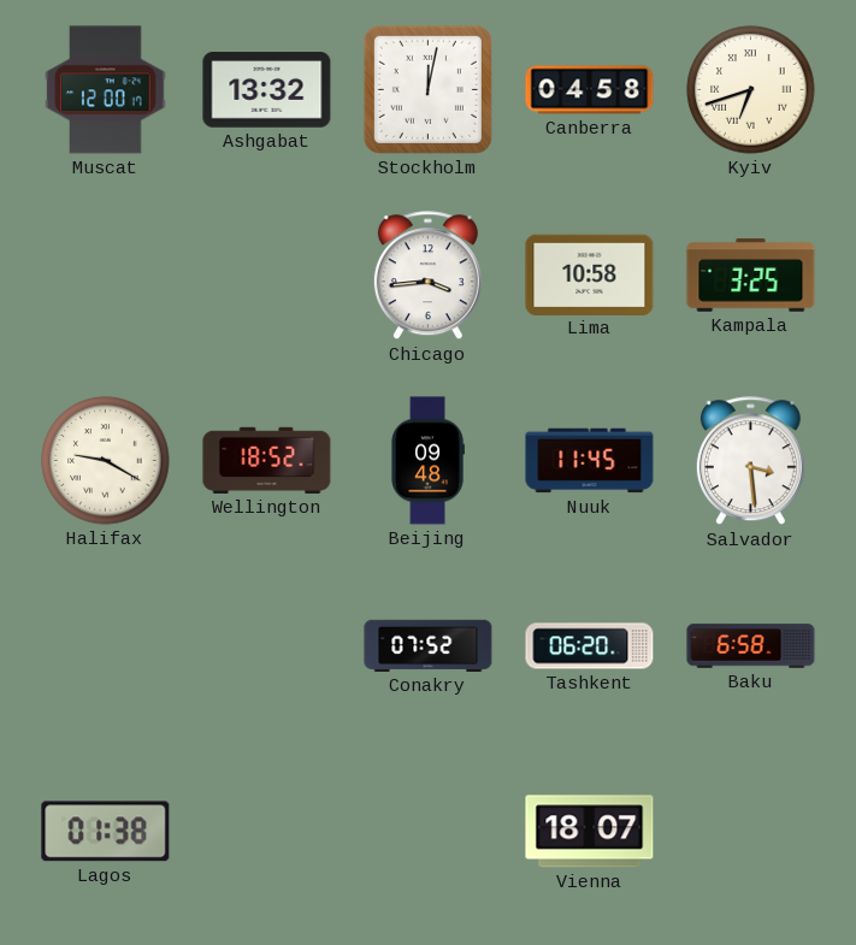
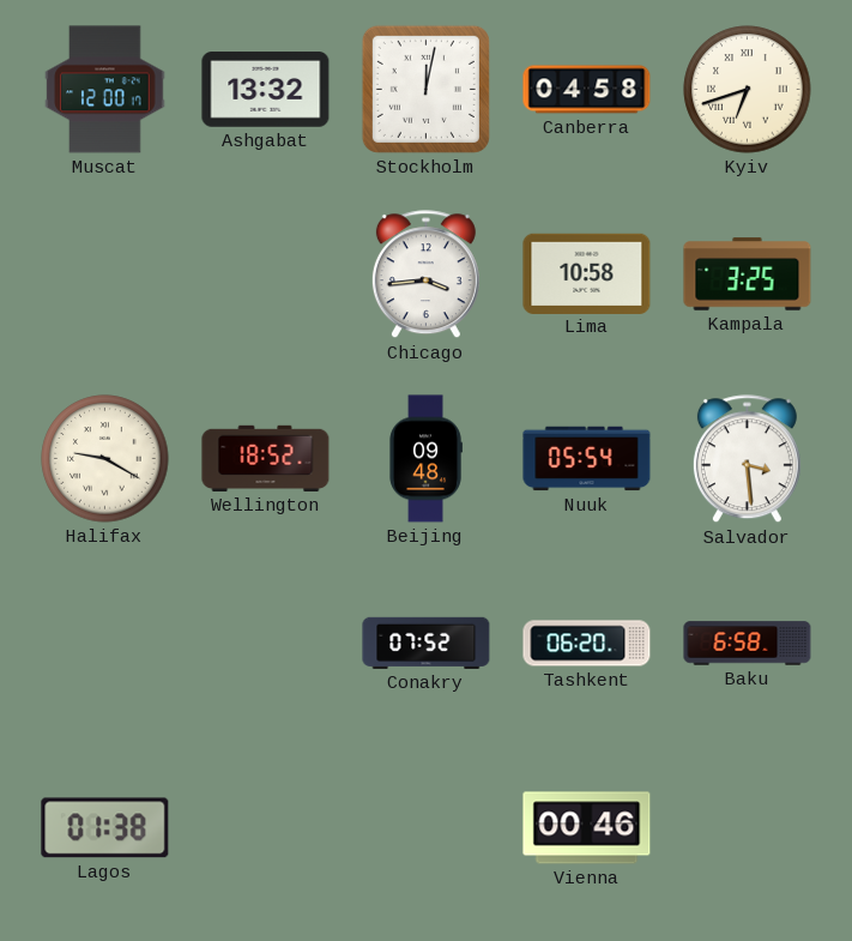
Nuuk: 11:45 -> 05:54
Vienna: 18:07 -> 00:46
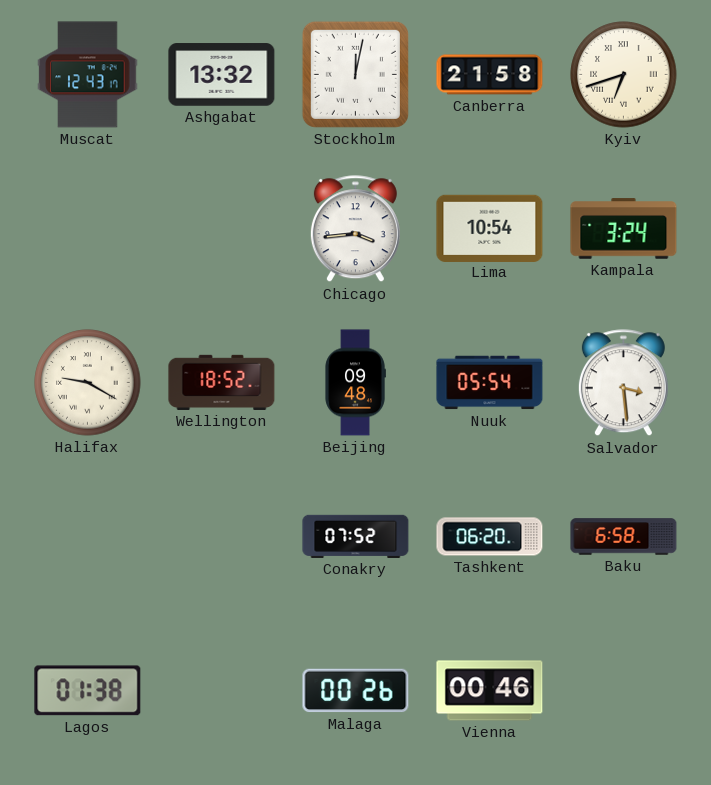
Muscat: 12:00 -> 12:43
Canberra: 04:58 -> 21:58
Lima: 10:58 -> 10:54
Kampala: 3:25 -> 3:24
Malaga: none -> 00:26
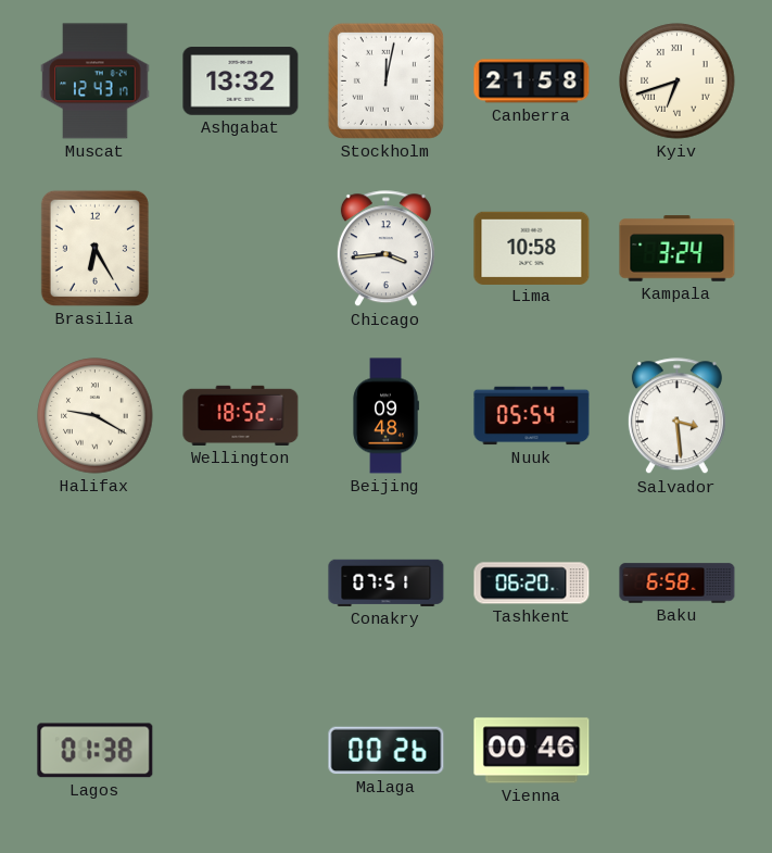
Brasilia: none -> 6:25
Lima: 10:54 -> 10:58
Conakry: 07:52 -> 07:51
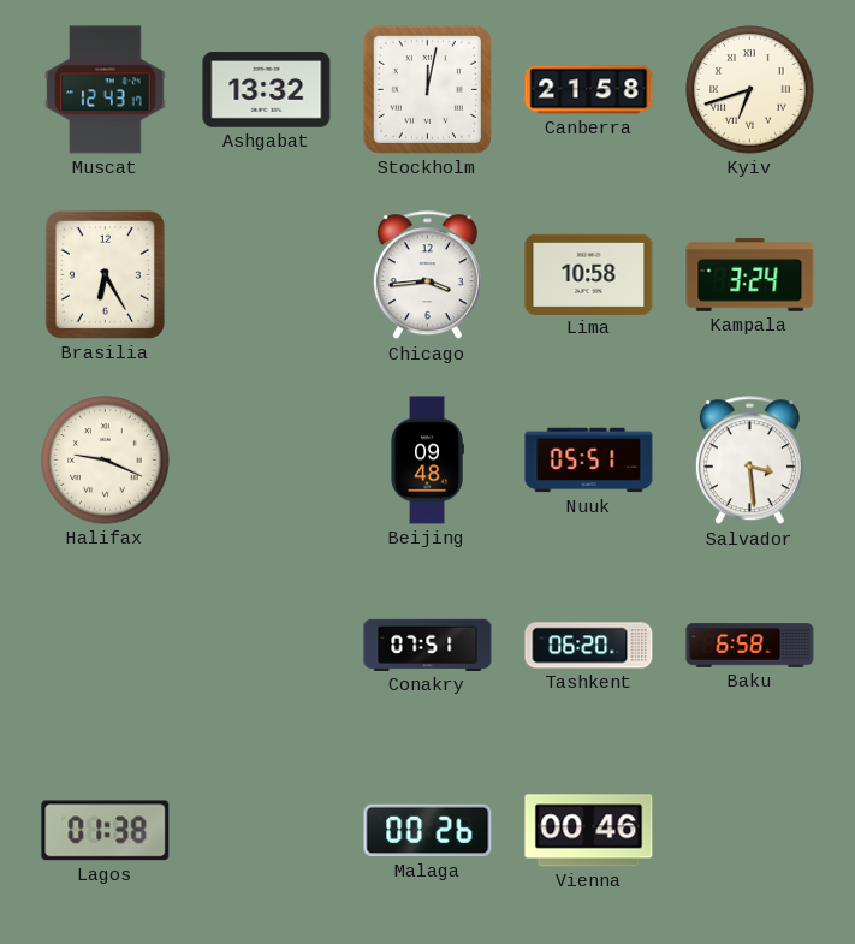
Halifax: 9:20 -> 9:19
Wellington: 18:52 -> none
Nuuk: 05:54 -> 05:51
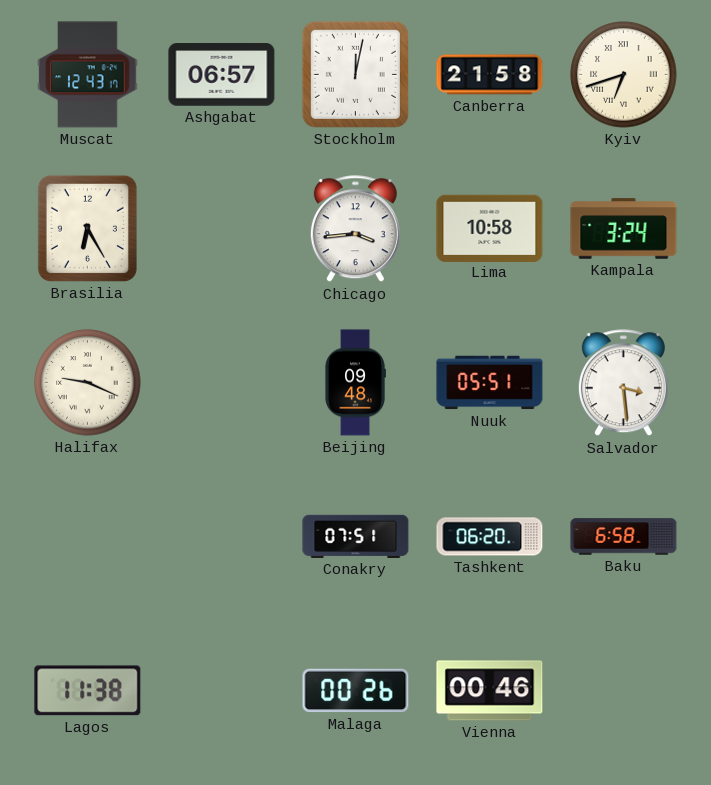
Ashgabat: 13:32 -> 06:57
Lagos: 01:38 -> 11:38
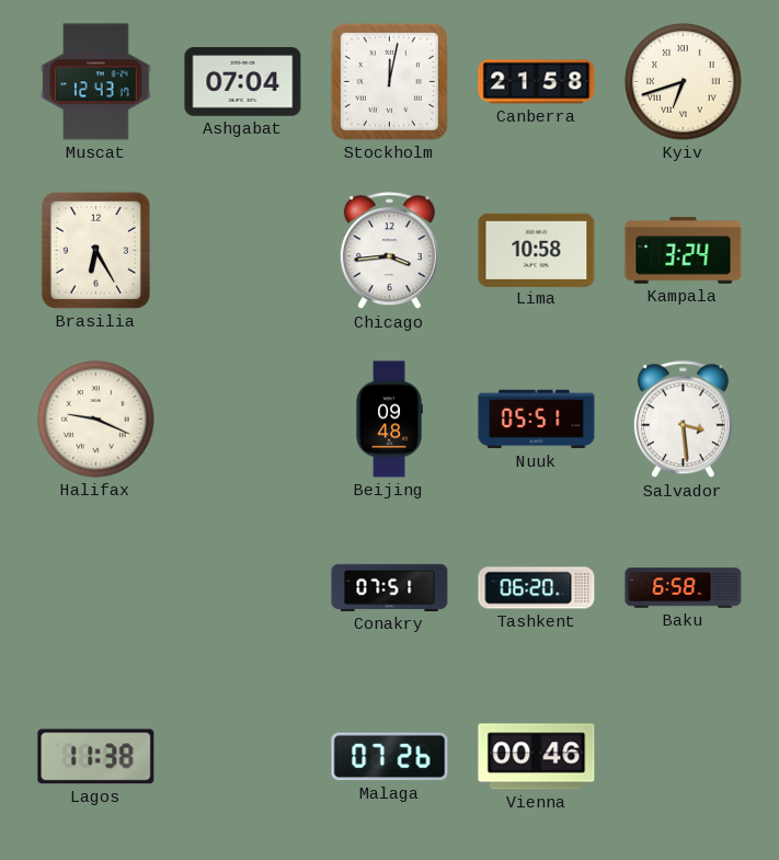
Ashgabat: 06:57 -> 07:04
Malaga: 00:26 -> 07:26
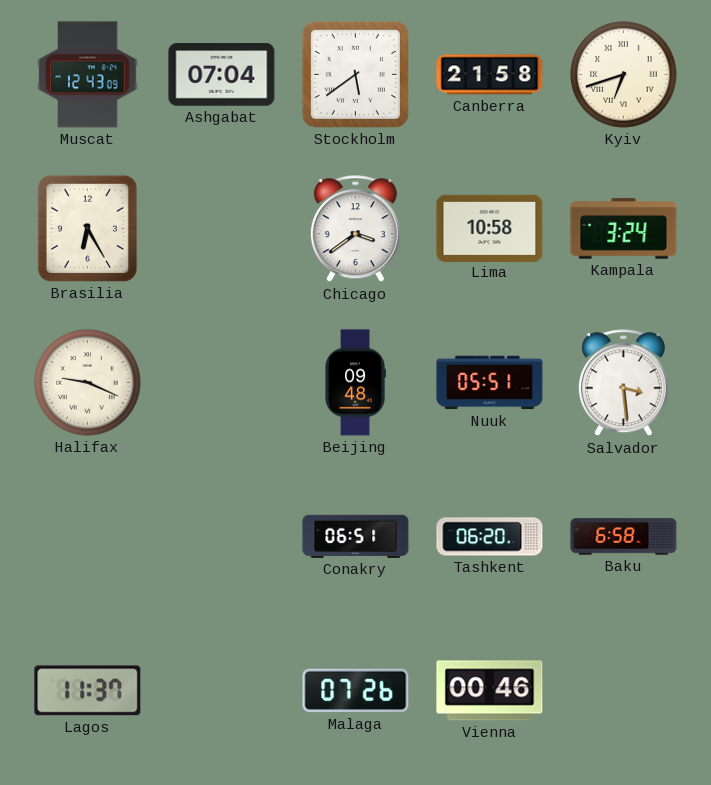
Muscat: 12:43:17 -> 12:43:09
Stockholm: 12:02 -> 5:39
Chicago: 3:44 -> 3:39
Conakry: 07:51 -> 06:51
Lagos: 11:38 -> 11:37
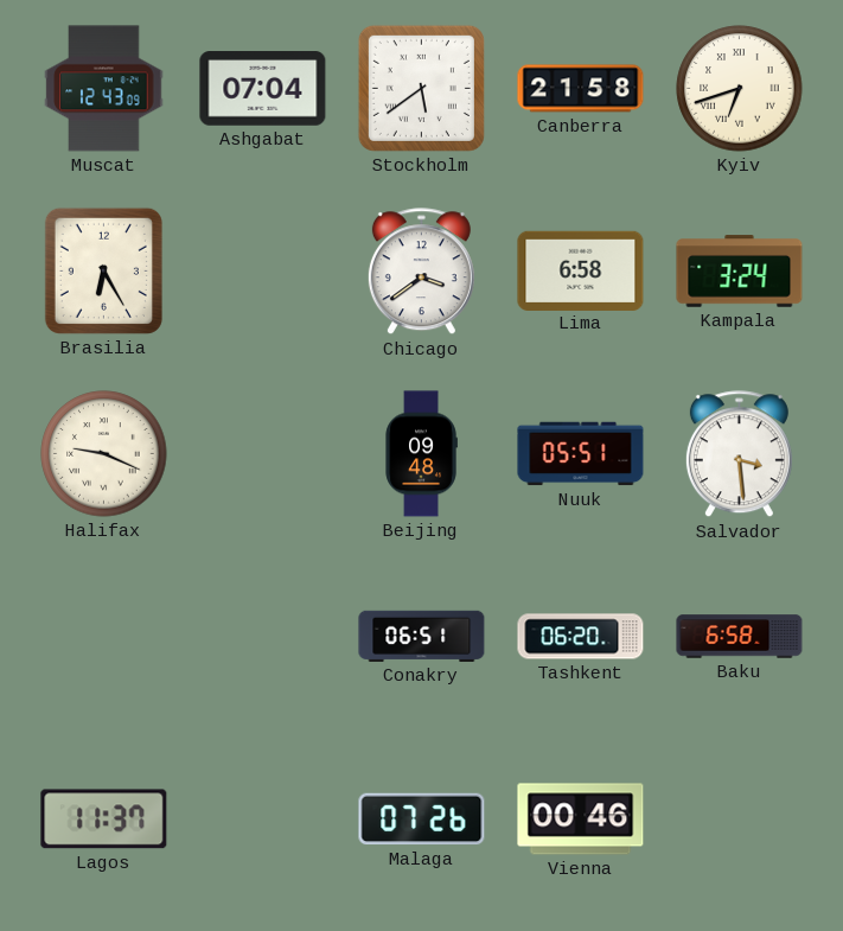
Lima: 10:58 -> 6:58
